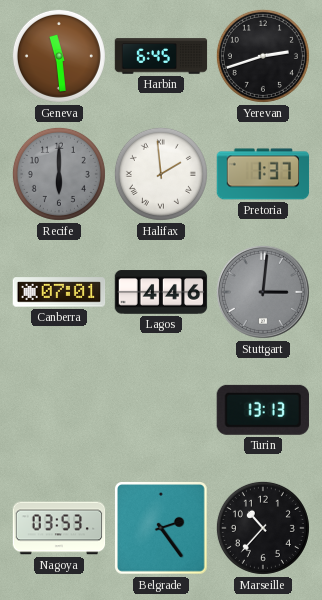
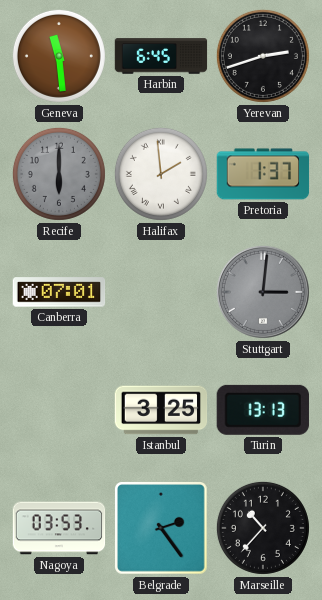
Lagos: 4:46 -> none
Istanbul: none -> 3:25
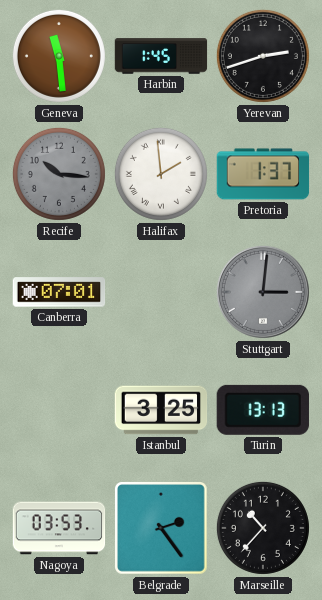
Harbin: 6:45 -> 1:45
Recife: 6:00 -> 10:16
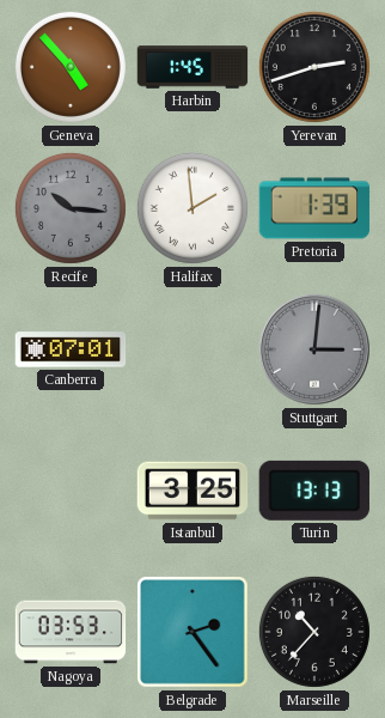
Geneva: 11:29 -> 4:53
Pretoria: 1:37 -> 1:39
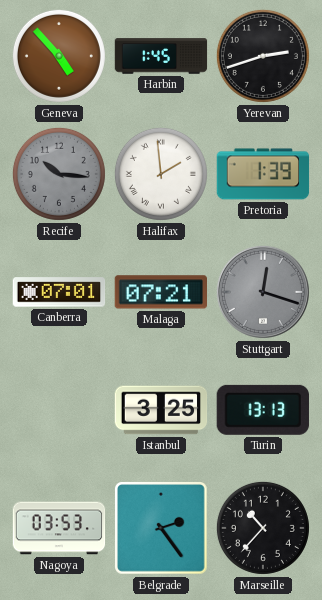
Malaga: none -> 07:21
Stuttgart: 3:01 -> 12:18
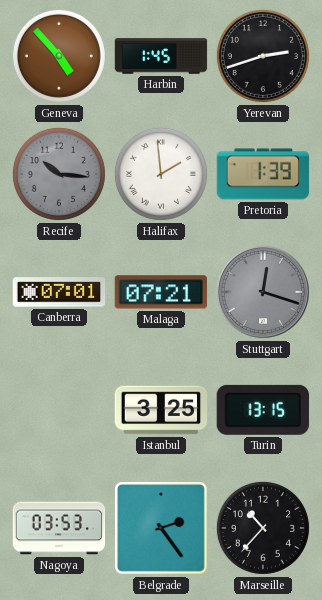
Turin: 13:13 -> 13:15
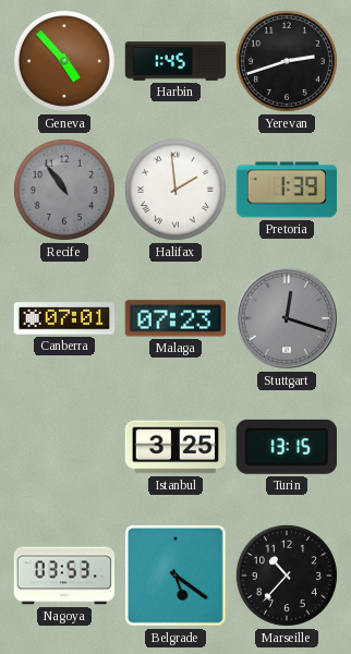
Recife: 10:16 -> 10:54
Malaga: 07:21 -> 07:23
Belgrade: 2:24 -> 5:21
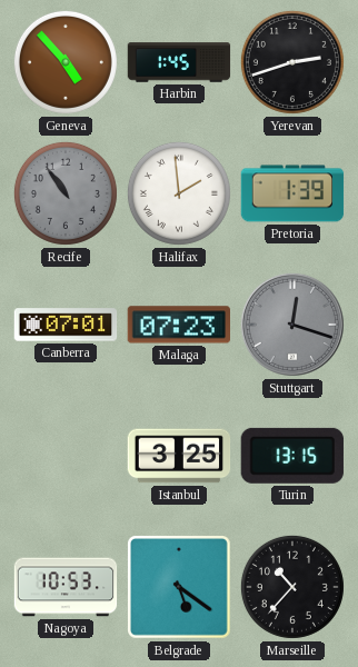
Nagoya: 03:53 -> 10:53
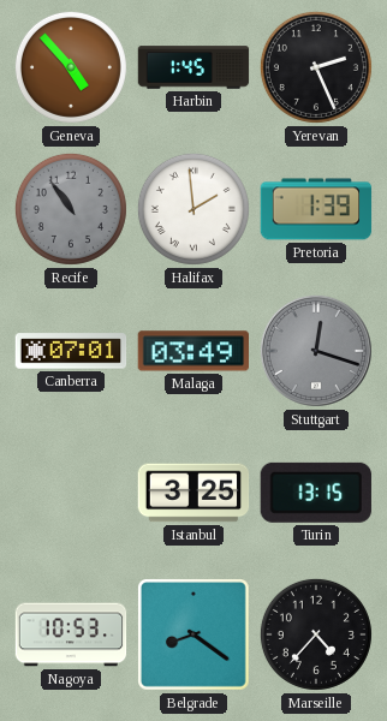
Yerevan: 2:42 -> 2:26
Malaga: 07:23 -> 03:49
Belgrade: 5:21 -> 8:21
Marseille: 10:37 -> 4:37
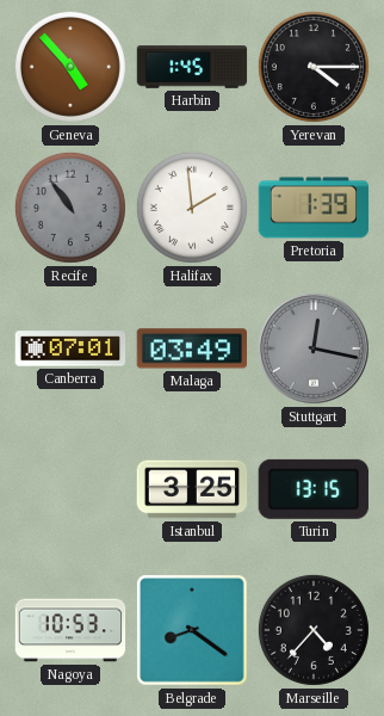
Yerevan: 2:26 -> 4:15
Stuttgart: 12:18 -> 12:17
